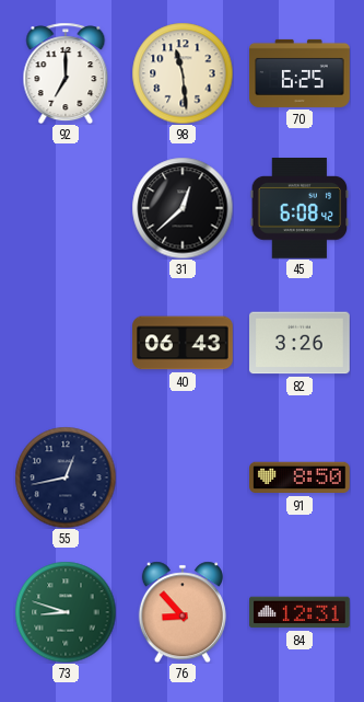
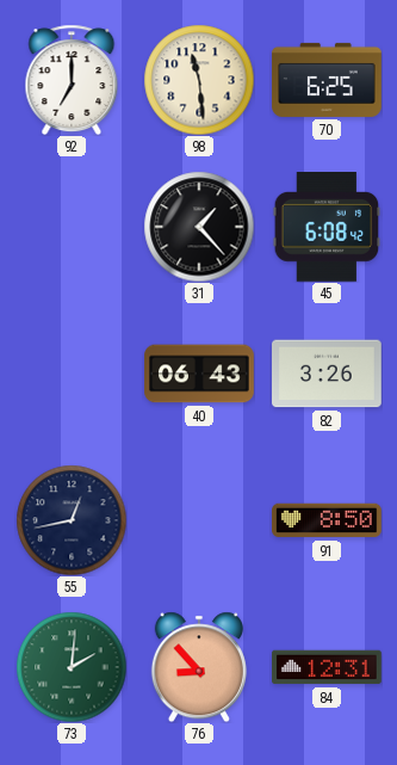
31: 12:38 -> 1:23
73: 8:48 -> 2:01
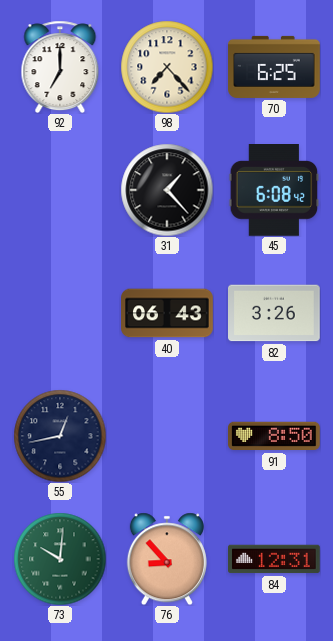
98: 11:29 -> 7:23
73: 2:01 -> 10:01
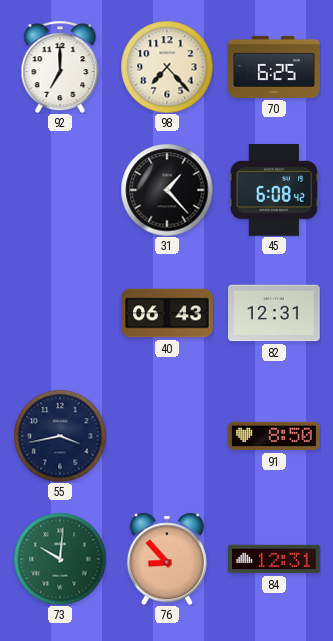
82: 3:26 -> 12:31
55: 12:43 -> 3:43
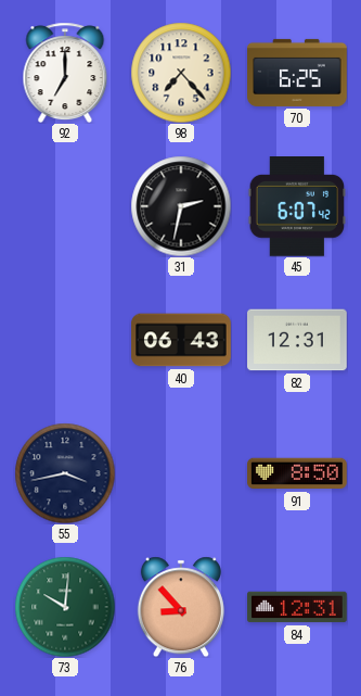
31: 1:23 -> 2:32
45: 6:08 -> 6:07
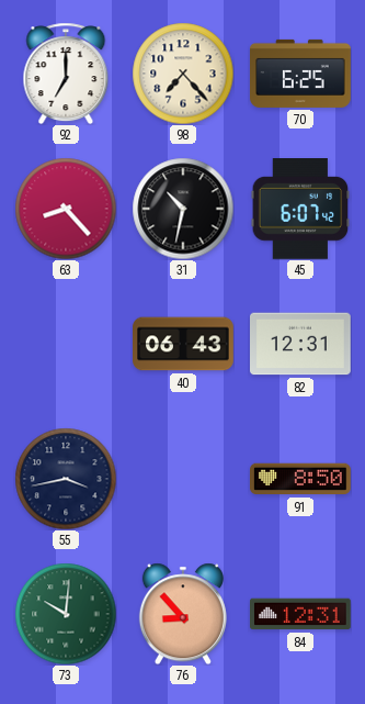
63: none -> 8:23
31: 2:32 -> 10:32
